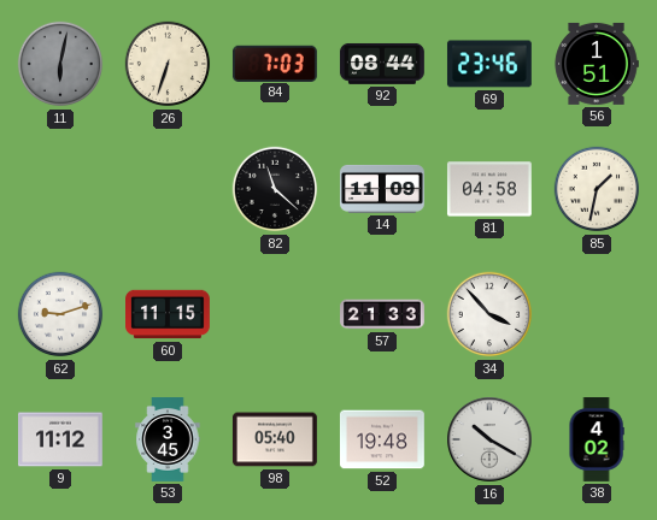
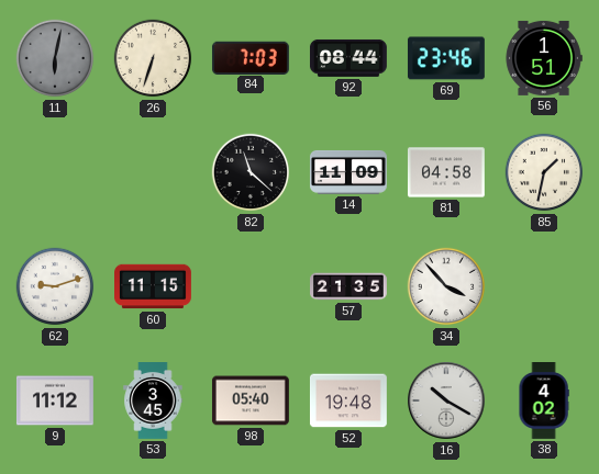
57: 21:33 -> 21:35
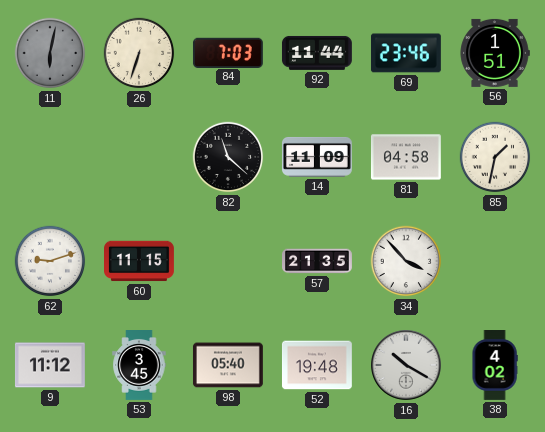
92: 08:44 -> 11:44
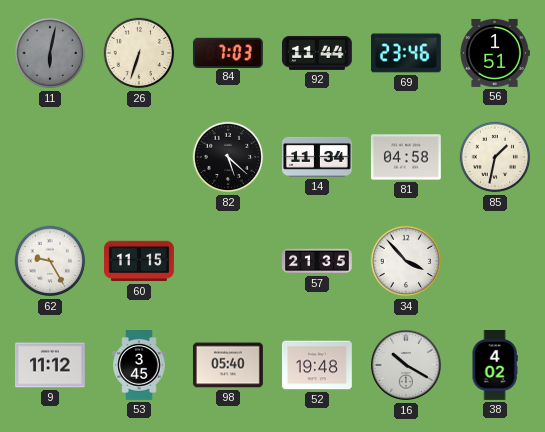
82: 11:22 -> 5:22
14: 11:09 -> 11:34
62: 9:12 -> 9:25
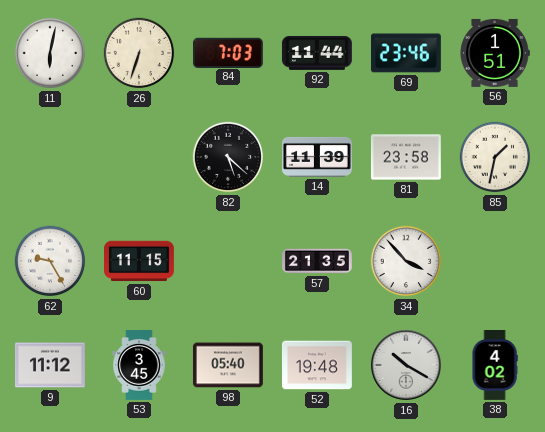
11 dial: grey -> white
14: 11:34 -> 11:39
81: 04:58 -> 23:58
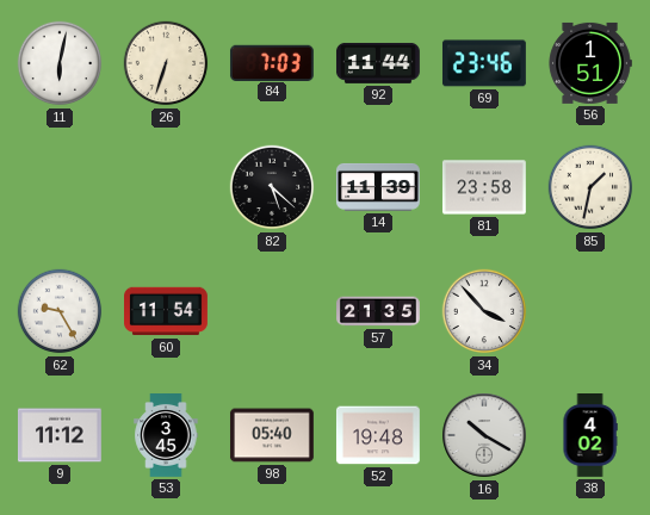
60: 11:15 -> 11:54
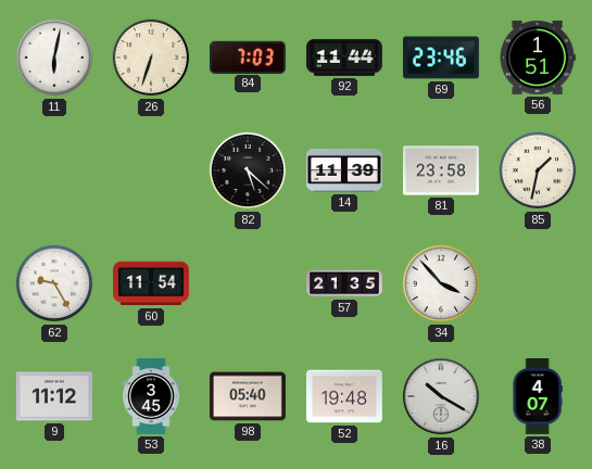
38: 4:02 -> 4:07
